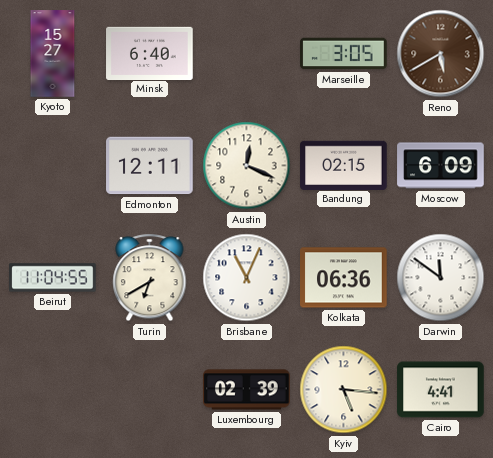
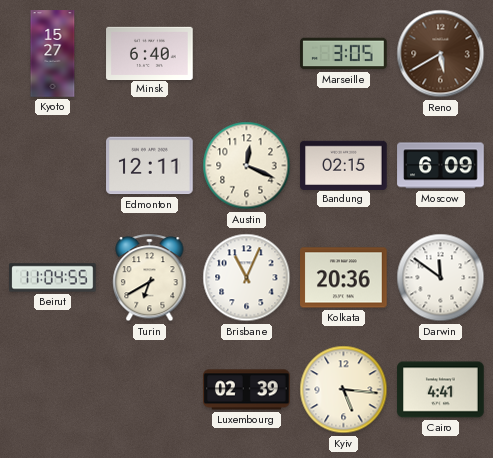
Kolkata: 06:36 -> 20:36
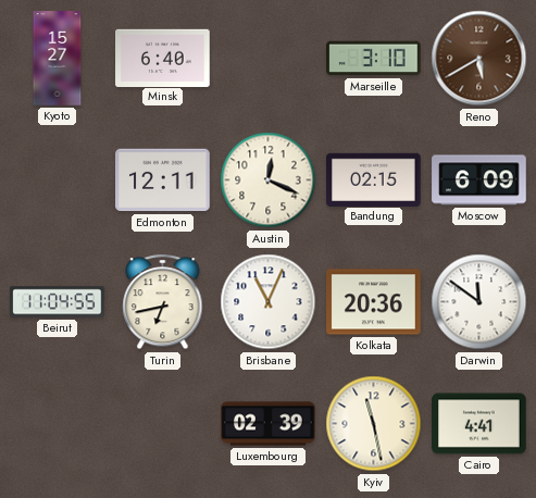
Marseille: 3:05 -> 3:10
Turin: 6:40 -> 6:43
Kyiv: 5:16 -> 11:28
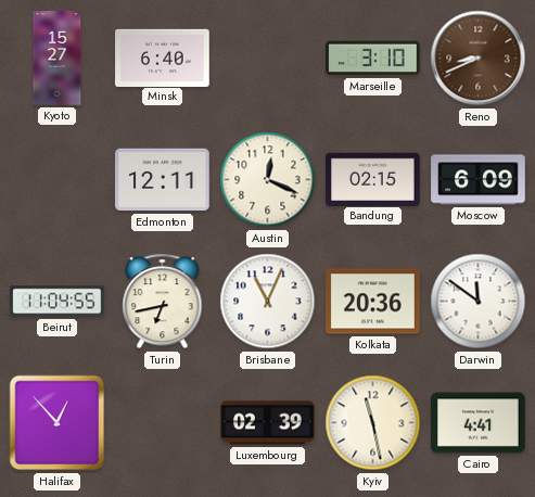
Reno: 5:40 -> 8:41
Halifax: none -> 12:53
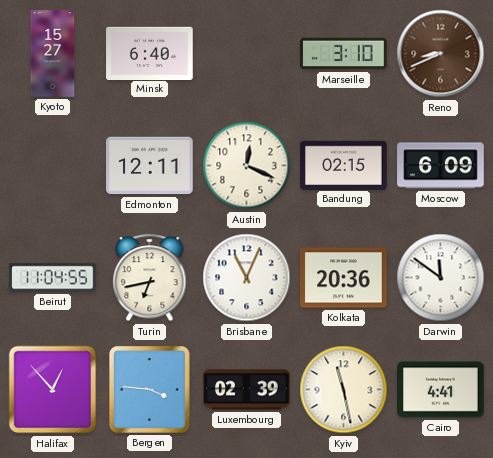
Bergen: none -> 3:46
